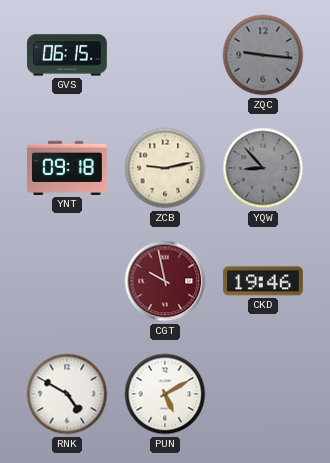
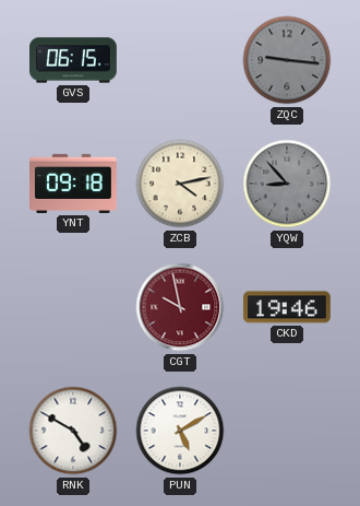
ZCB: 9:13 -> 4:13
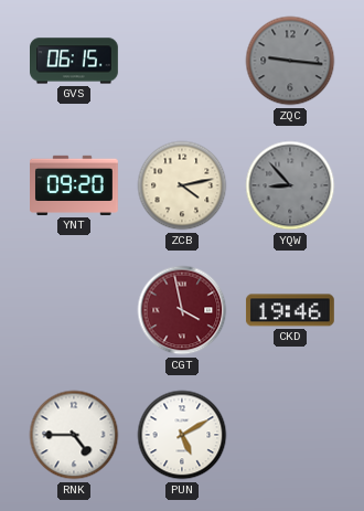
YNT: 09:18 -> 09:20
CGT: 9:58 -> 3:58
RNK: 4:50 -> 4:45
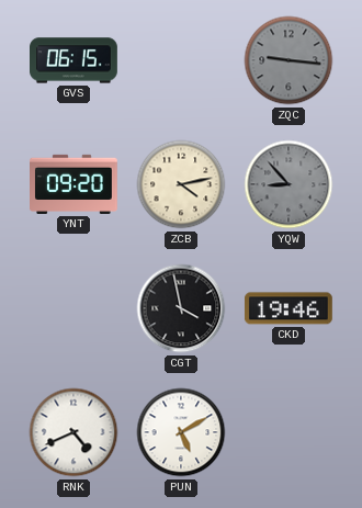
CGT dial: burgundy -> black
RNK: 4:45 -> 4:41
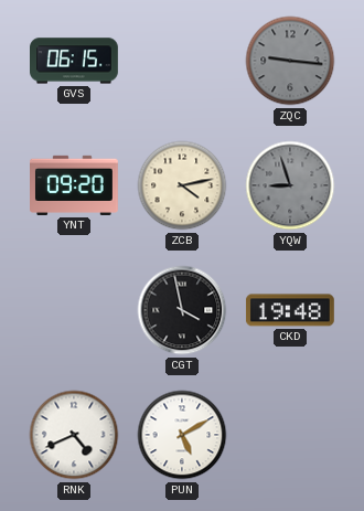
YQW: 8:53 -> 8:57
CKD: 19:46 -> 19:48
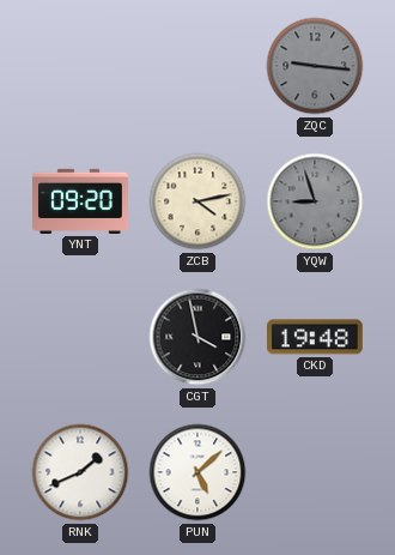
GVS: 06:15 -> none
RNK: 4:41 -> 1:41
PUN: 5:10 -> 5:08
